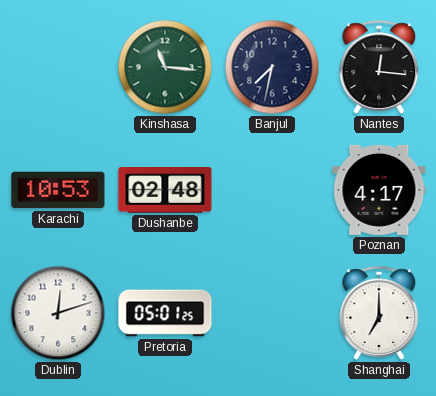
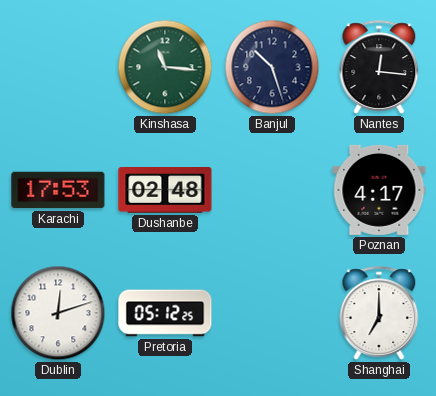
Banjul: 7:32 -> 10:27
Karachi: 10:53 -> 17:53
Pretoria: 05:01 -> 05:12
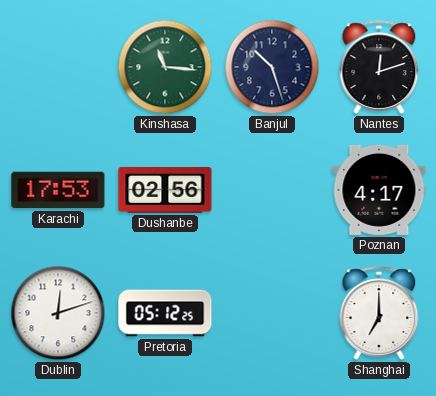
Nantes: 12:16 -> 12:12
Dushanbe: 02:48 -> 02:56
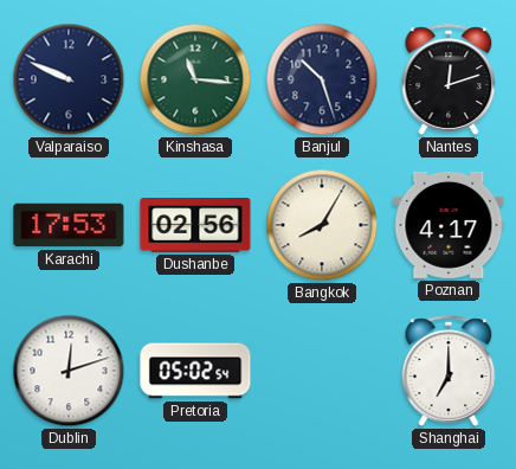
Valparaiso: none -> 9:49
Bangkok: none -> 8:05
Pretoria: 05:12 -> 05:02
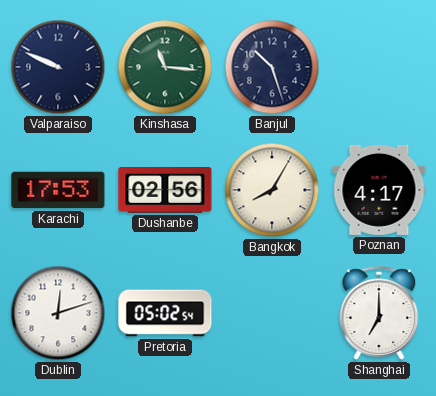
Nantes: 12:12 -> none
